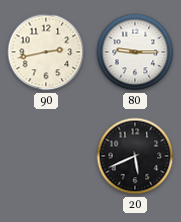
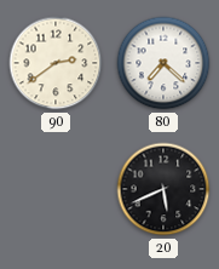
90: 2:43 -> 2:39
80: 9:15 -> 7:22
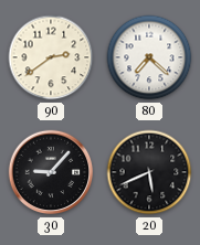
30: none -> 9:07
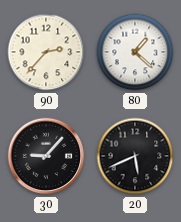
90: 2:39 -> 2:37
80: 7:22 -> 1:22
